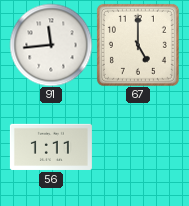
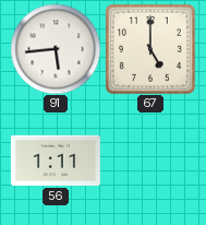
91: 11:44 -> 5:44
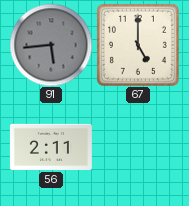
91 dial: white -> grey
56: 1:11 -> 2:11
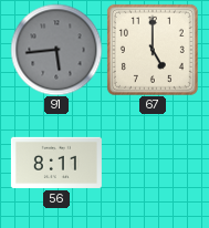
56: 2:11 -> 8:11
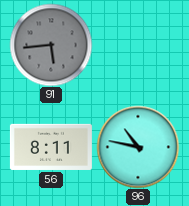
67: 5:00 -> none
96: none -> 10:47
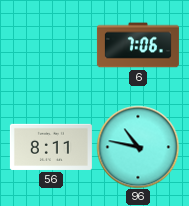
91: 5:44 -> none
6: none -> 7:06
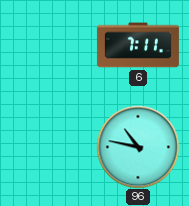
6: 7:06 -> 7:11
56: 8:11 -> none
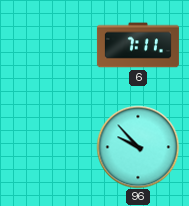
96: 10:47 -> 9:53
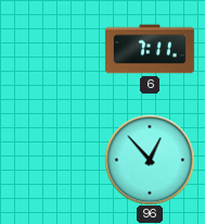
96: 9:53 -> 12:53
